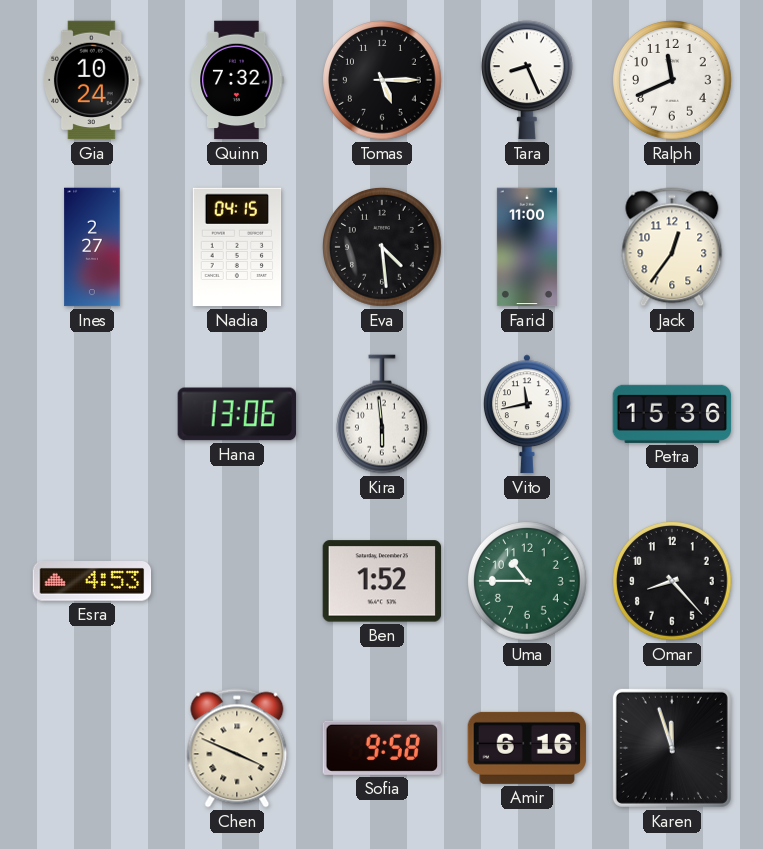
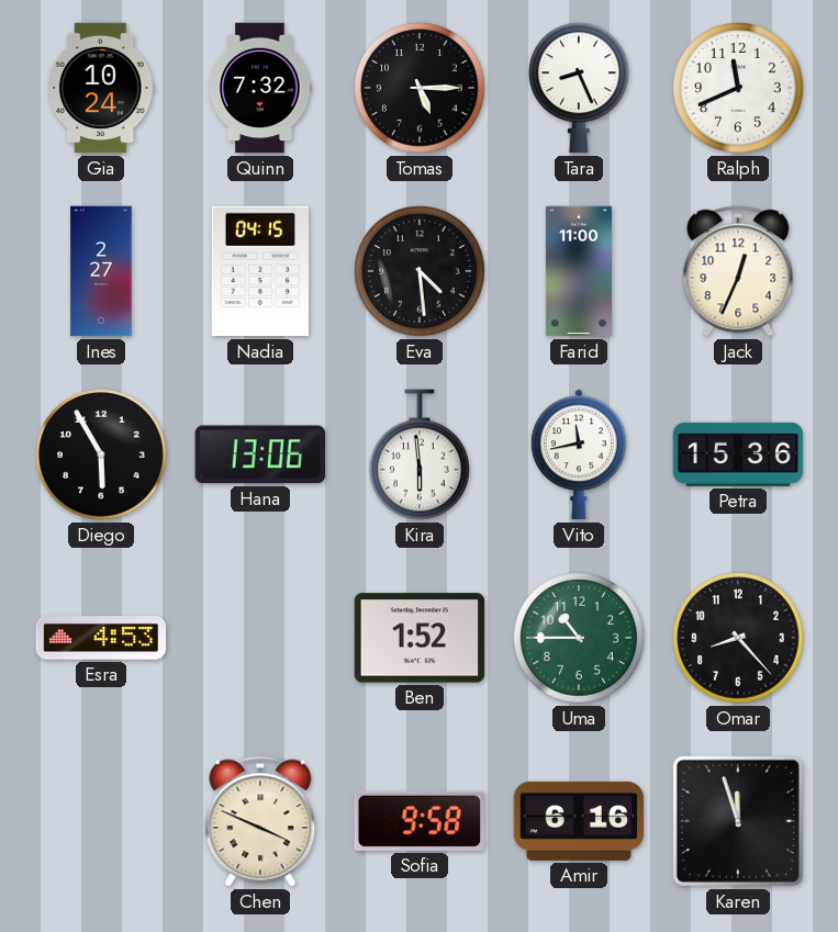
Jack: 12:36 -> 12:34
Diego: none -> 5:55
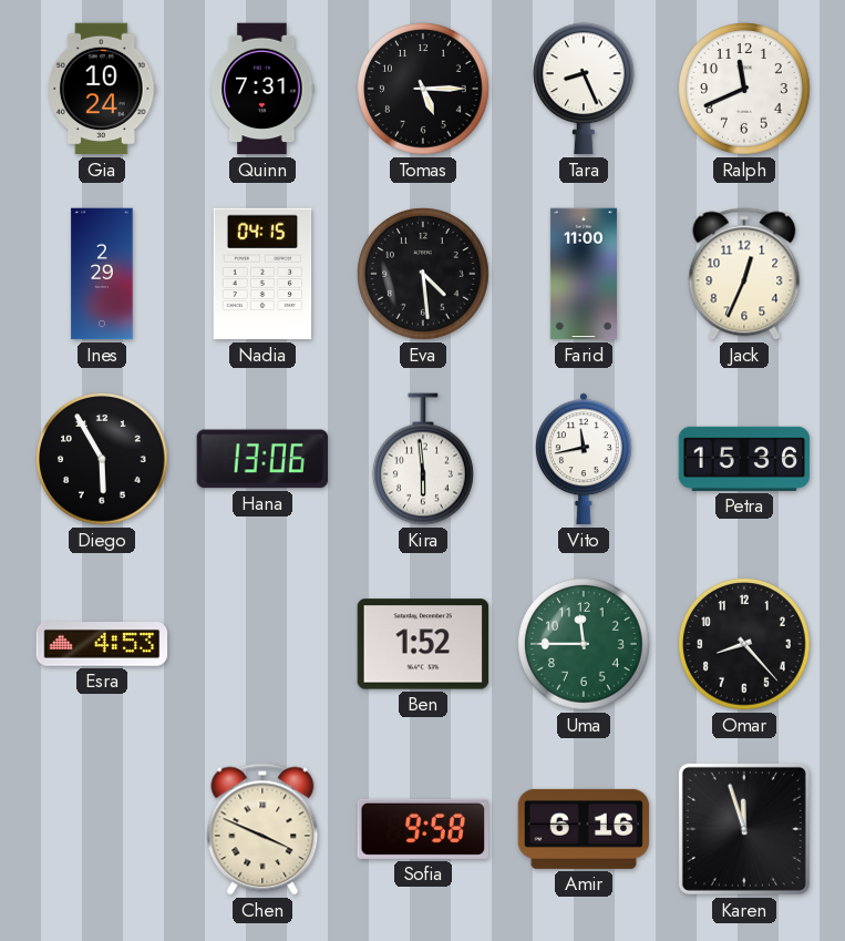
Quinn: 7:32 -> 7:31
Ines: 2:27 -> 2:29
Uma: 10:45 -> 11:45
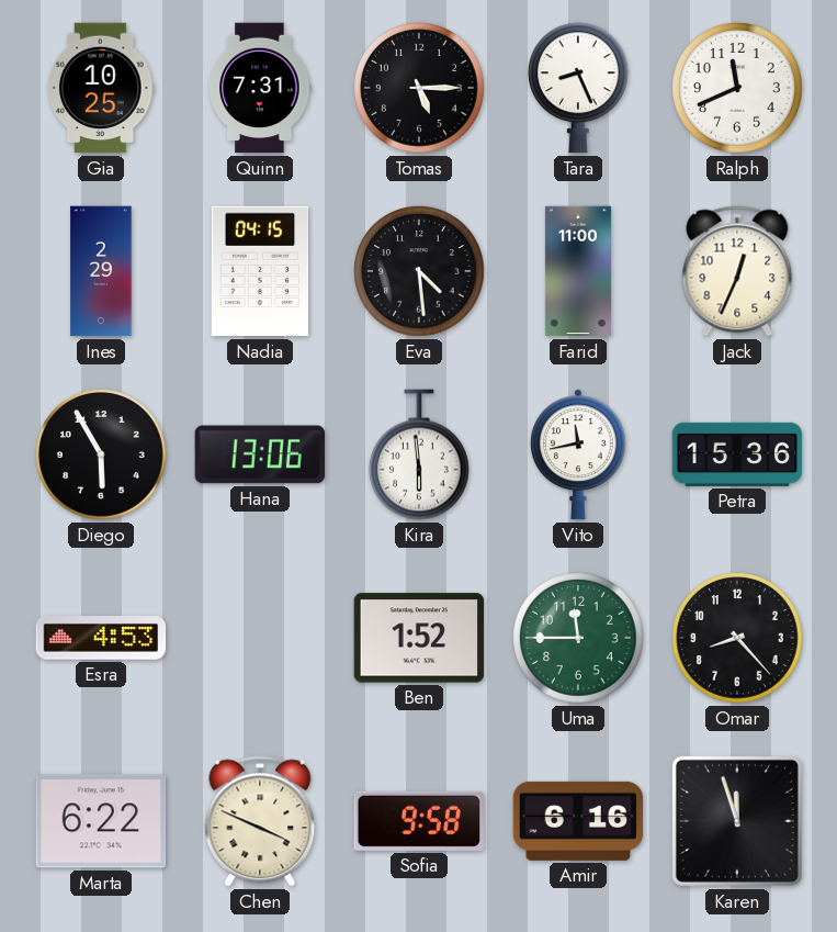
Gia: 10:24 -> 10:25
Marta: none -> 6:22
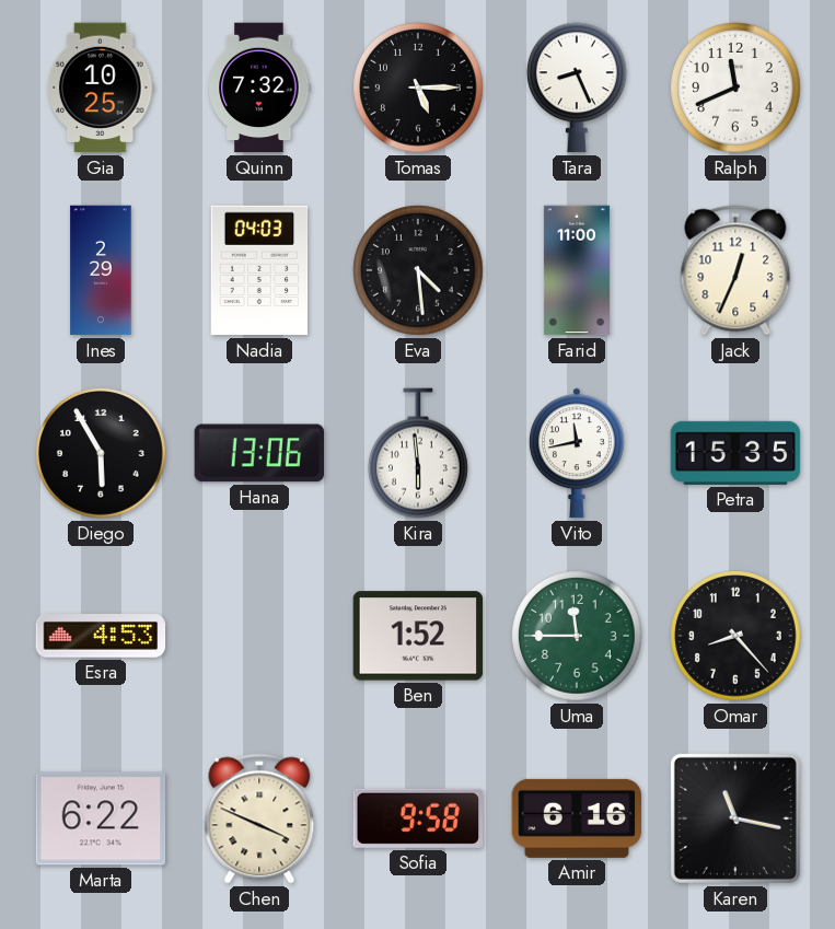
Quinn: 7:31 -> 7:32
Nadia: 04:15 -> 04:03
Petra: 15:36 -> 15:35
Karen: 11:57 -> 11:17
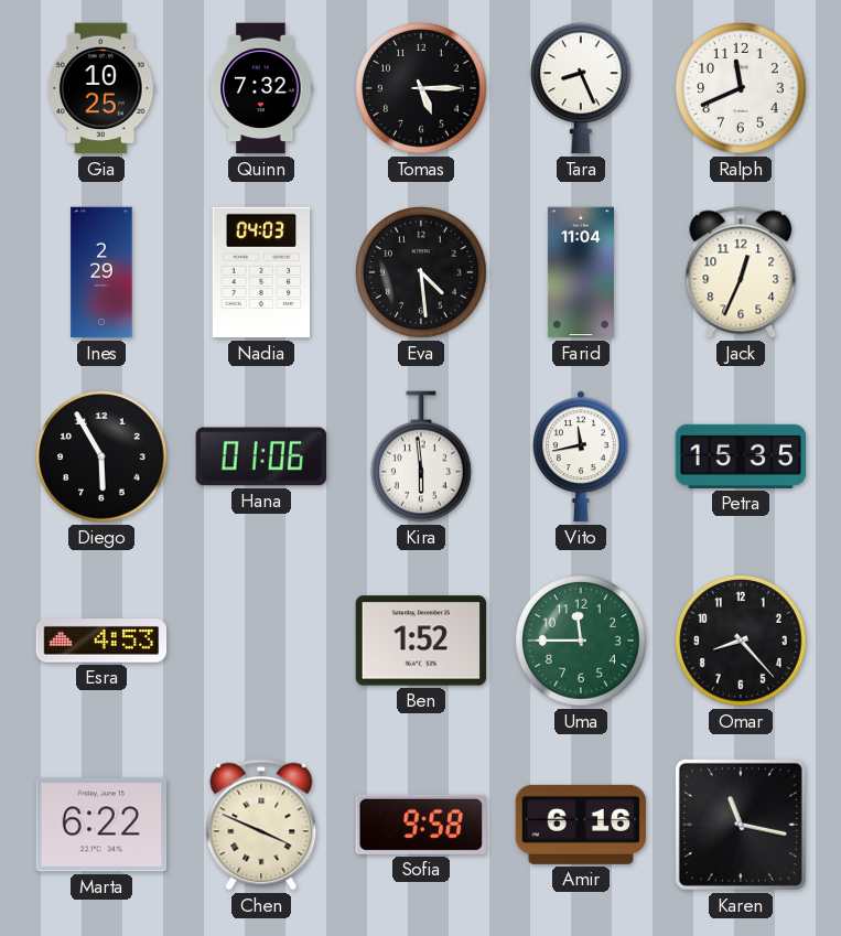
Farid: 11:00 -> 11:04
Hana: 13:06 -> 01:06
